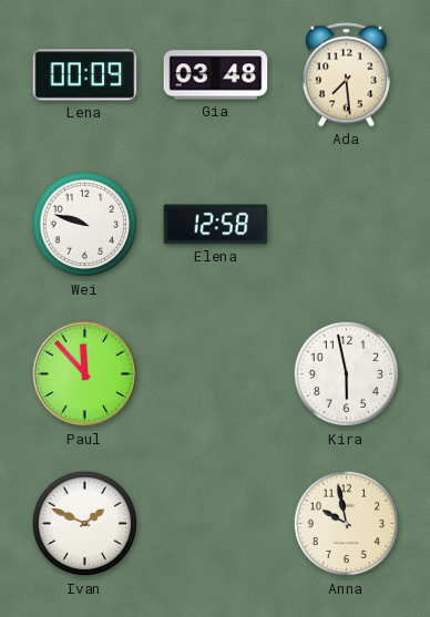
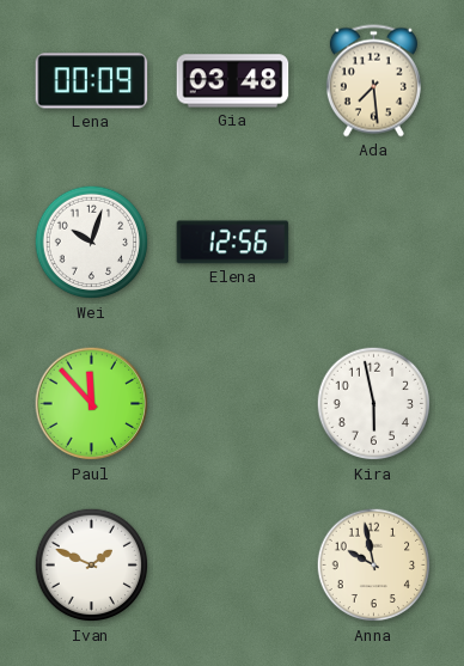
Wei: 9:48 -> 10:03
Elena: 12:58 -> 12:56
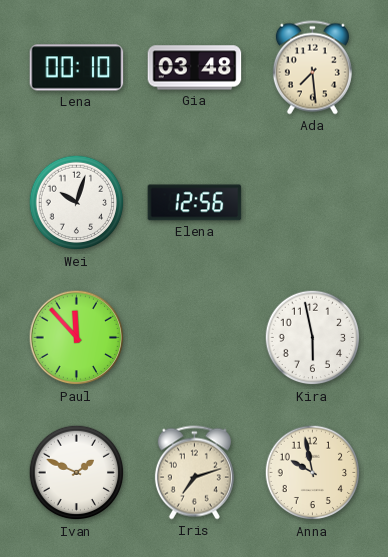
Lena: 00:09 -> 00:10
Iris: none -> 7:12
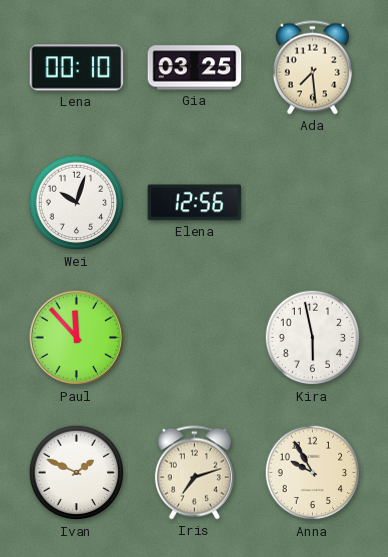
Gia: 03:48 -> 03:25
Anna: 9:58 -> 9:55
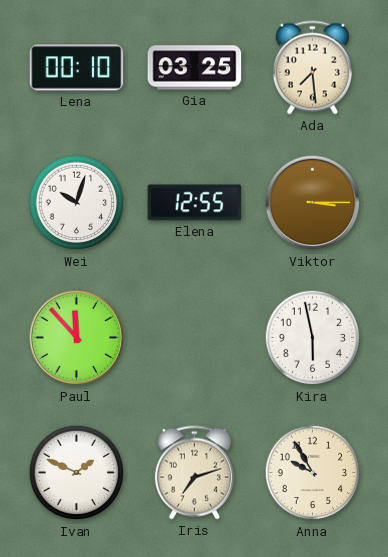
Elena: 12:56 -> 12:55
Viktor: none -> 3:15
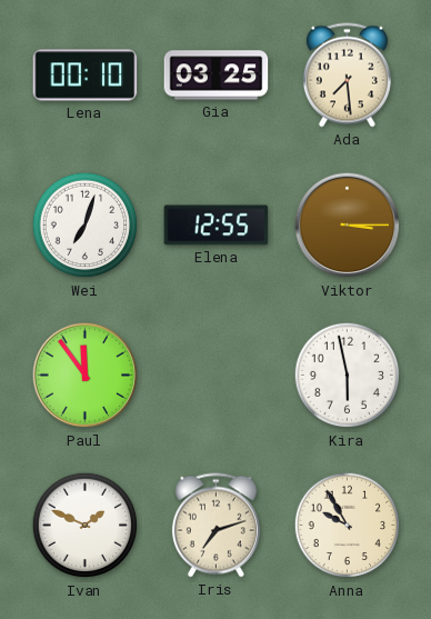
Wei: 10:03 -> 7:03
Paul: 11:53 -> 11:54
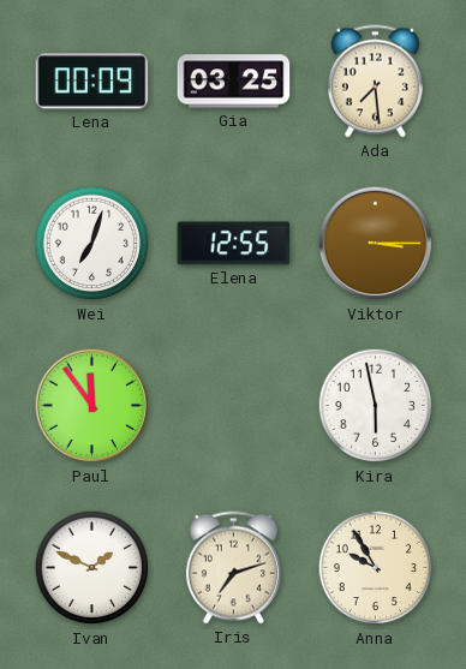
Lena: 00:10 -> 00:09
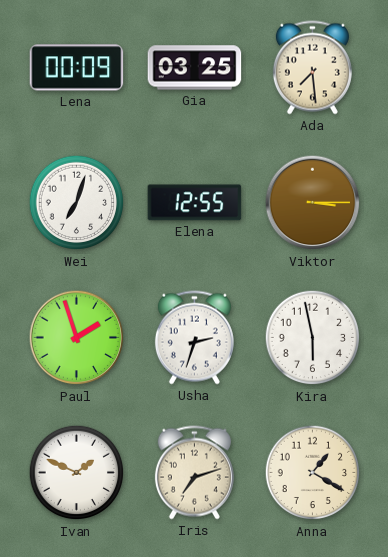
Paul: 11:54 -> 1:57
Usha: none -> 2:33
Anna: 9:55 -> 1:20
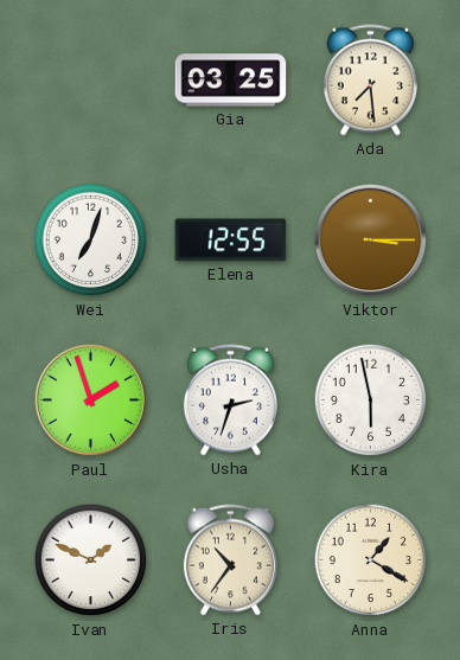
Lena: 00:09 -> none
Iris: 7:12 -> 10:36
